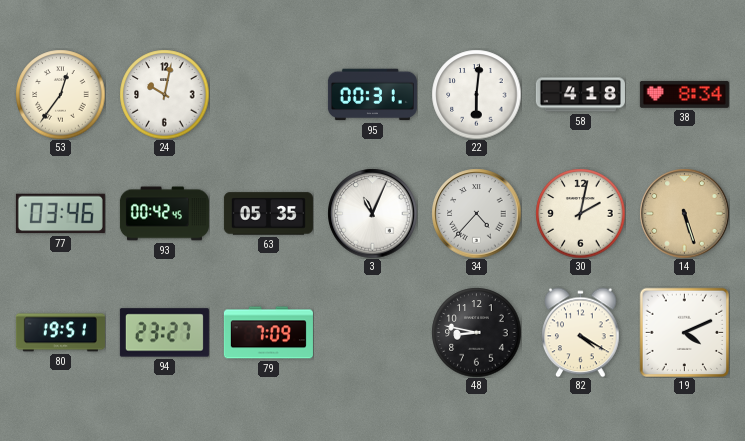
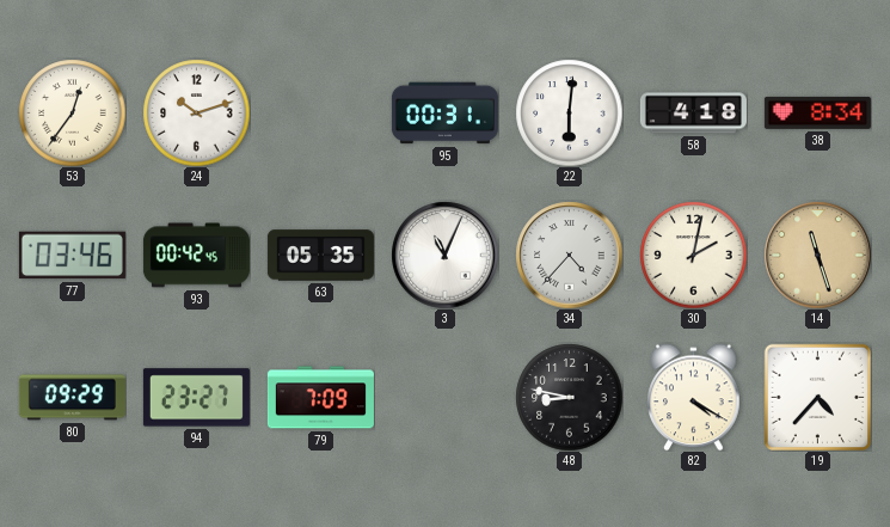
24: 10:02 -> 10:12
14: 5:27 -> 11:27
80: 19:51 -> 09:29
19: 4:11 -> 4:37
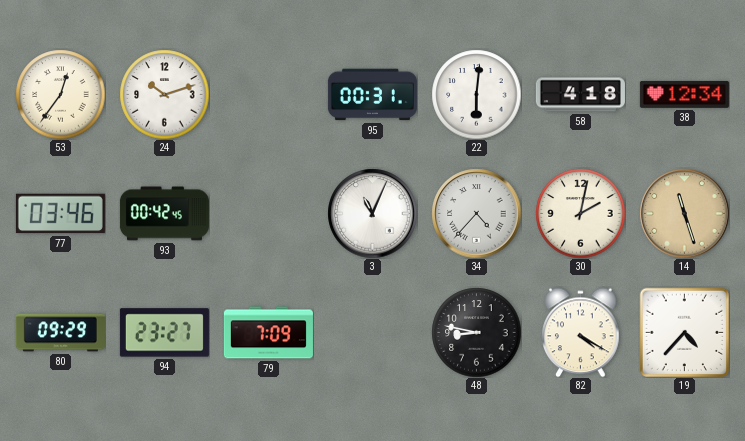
38: 8:34 -> 12:34
63: 05:35 -> none
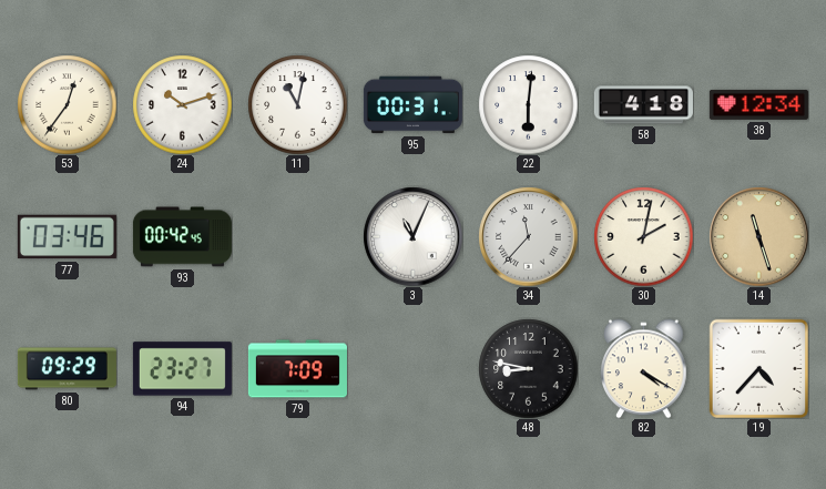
11: none -> 11:02
34: 4:37 -> 11:37
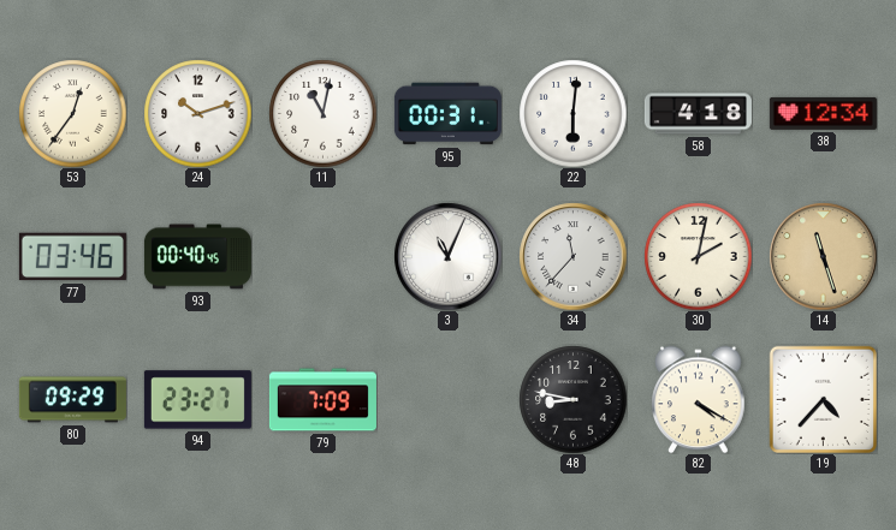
93: 00:42 -> 00:40
